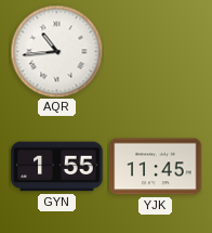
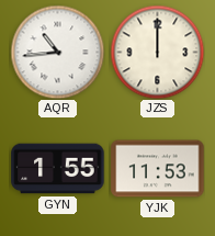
JZS: none -> 12:00
YJK: 11:45 -> 11:53
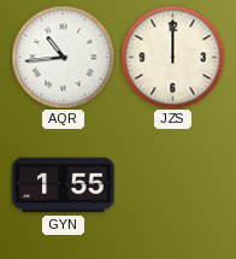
YJK: 11:53 -> none
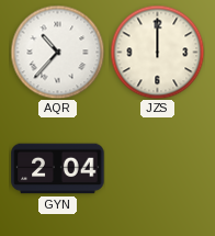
AQR: 10:44 -> 10:37
GYN: 1:55 -> 2:04
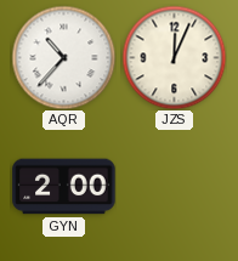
JZS: 12:00 -> 12:04
GYN: 2:04 -> 2:00
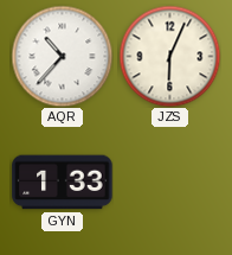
JZS: 12:04 -> 6:04
GYN: 2:00 -> 1:33
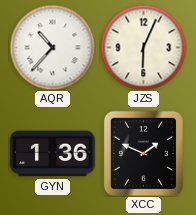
GYN: 1:33 -> 1:36
XCC: none -> 1:49
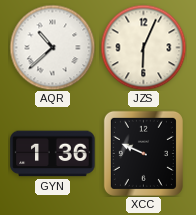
AQR: 10:37 -> 10:38
XCC: 1:49 -> 9:49
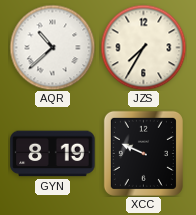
JZS: 6:04 -> 7:35
GYN: 1:36 -> 8:19
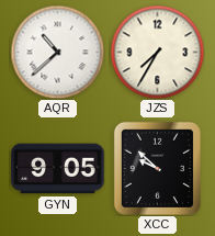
GYN: 8:19 -> 9:05
XCC: 9:49 -> 9:52
